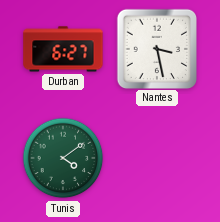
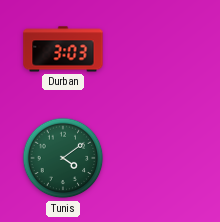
Durban: 6:27 -> 3:03
Nantes: 3:28 -> none
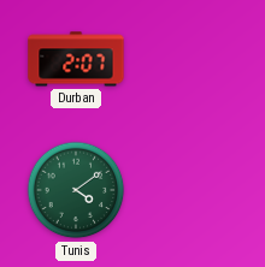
Durban: 3:03 -> 2:07
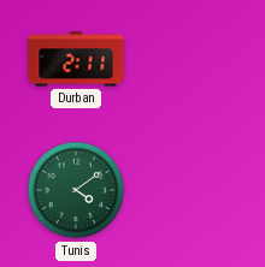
Durban: 2:07 -> 2:11
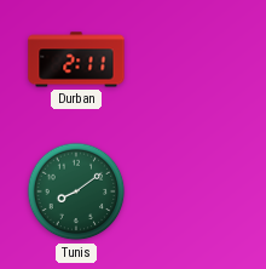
Tunis: 4:09 -> 8:09
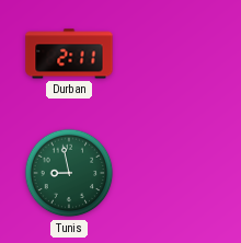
Tunis: 8:09 -> 8:58
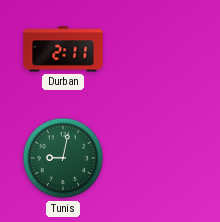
Tunis: 8:58 -> 9:02
